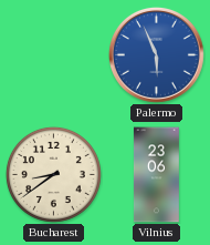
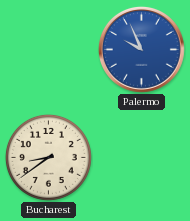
Palermo: 5:56 -> 9:56
Vilnius: 23:06 -> none
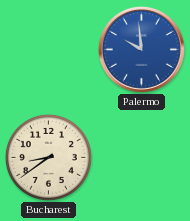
Palermo: 9:56 -> 9:59
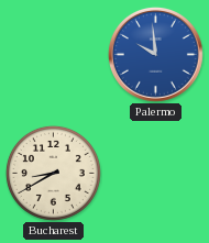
Bucharest: 8:39 -> 8:40
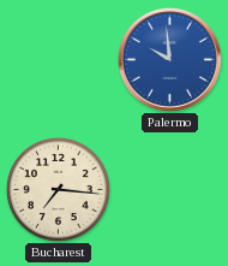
Bucharest: 8:40 -> 7:16
